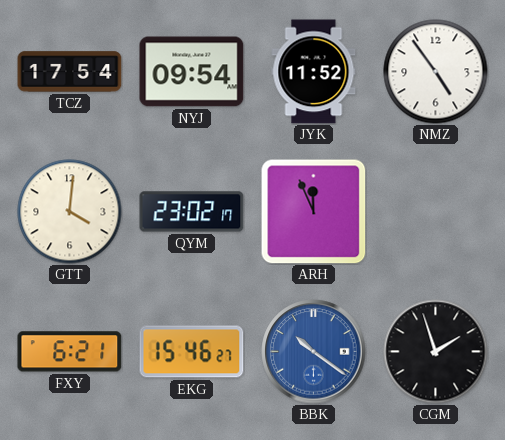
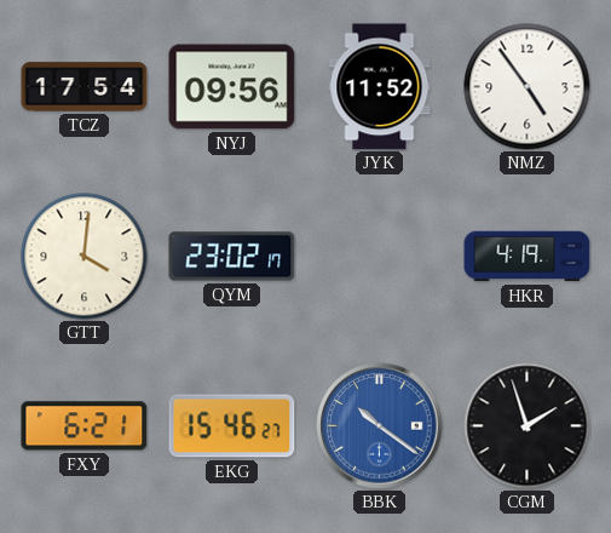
NYJ: 09:54 -> 09:56
ARH: 11:56 -> none
HKR: none -> 4:19
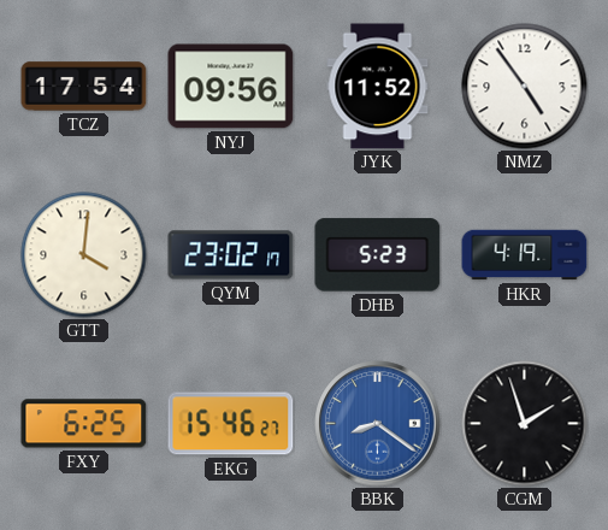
DHB: none -> 5:23
FXY: 6:21 -> 6:25
BBK: 10:21 -> 8:21
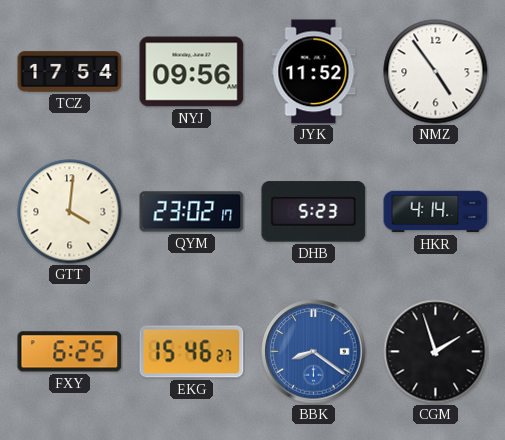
HKR: 4:19 -> 4:14
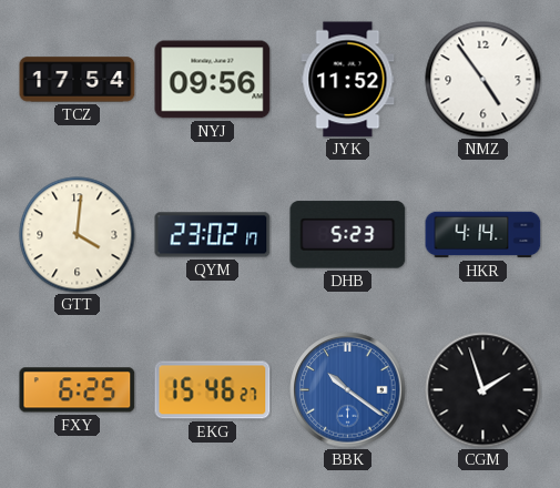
BBK: 8:21 -> 10:21
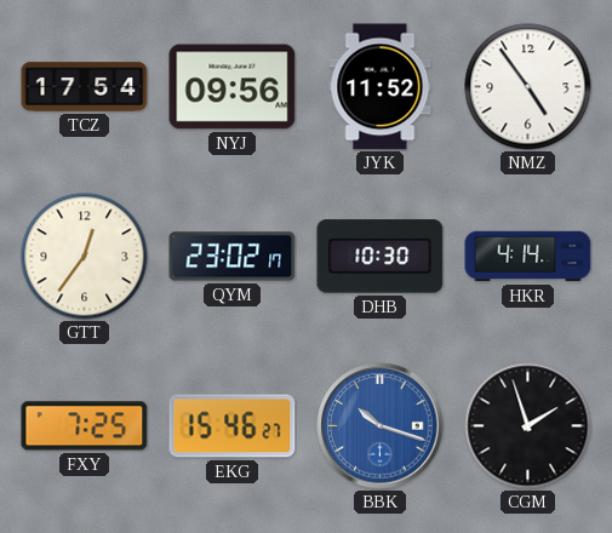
GTT: 4:01 -> 12:36
DHB: 5:23 -> 10:30
FXY: 6:25 -> 7:25
BBK: 10:21 -> 10:18
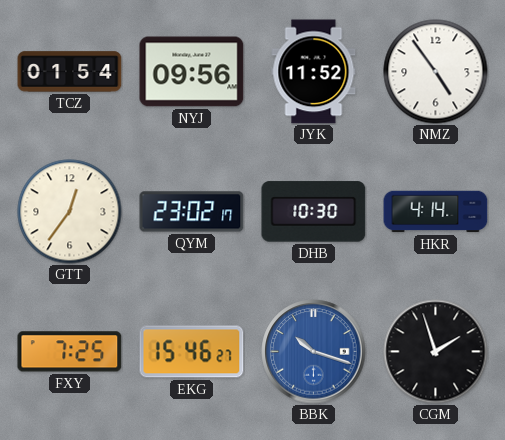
TCZ: 17:54 -> 01:54
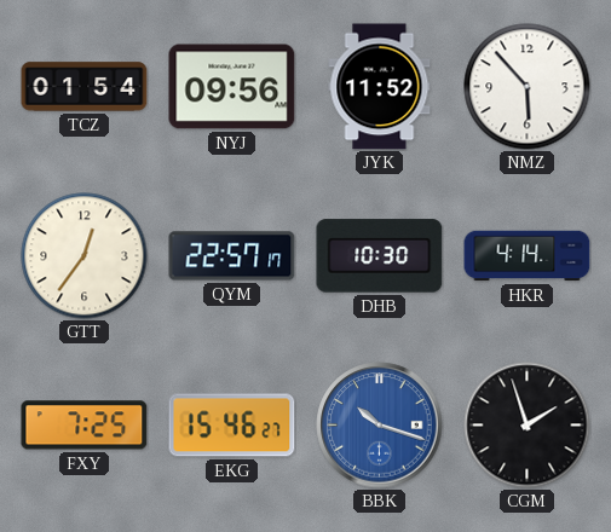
NMZ: 4:54 -> 5:53
QYM: 23:02 -> 22:57
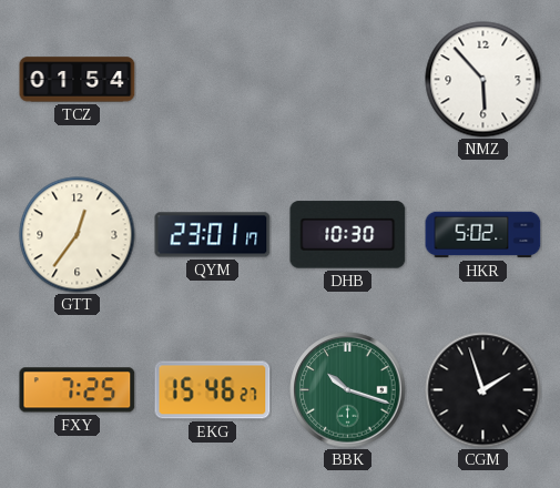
NYJ: 09:56 -> none
JYK: 11:52 -> none
QYM: 22:57 -> 23:01
HKR: 4:14 -> 5:02
BBK dial: blue -> green
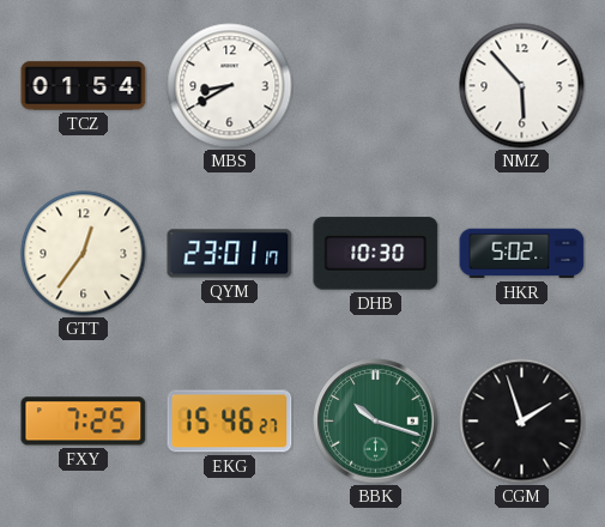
MBS: none -> 8:40
